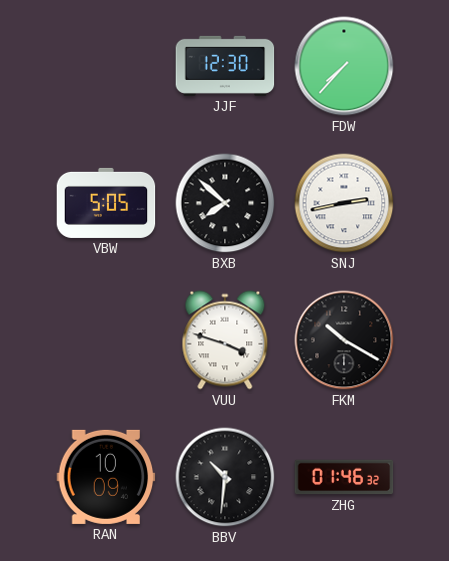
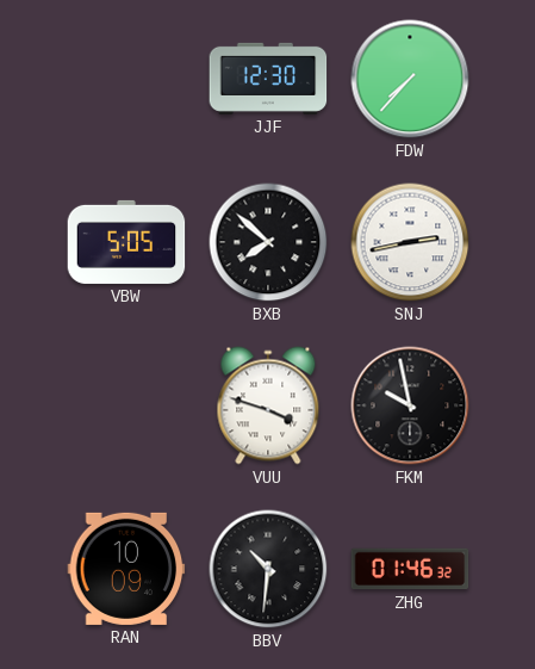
FKM: 10:20 -> 9:58
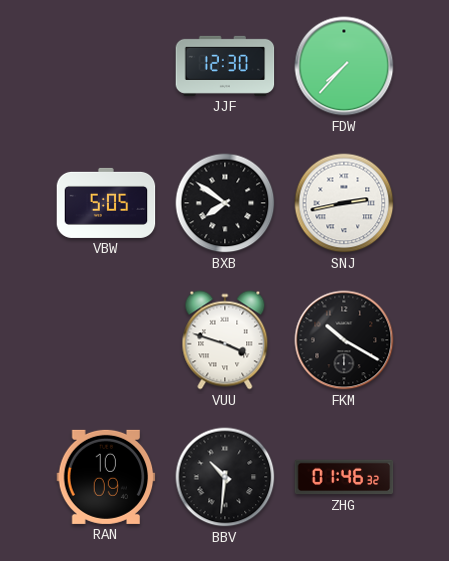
BXB: 7:52 -> 7:51
FKM: 9:58 -> 10:20
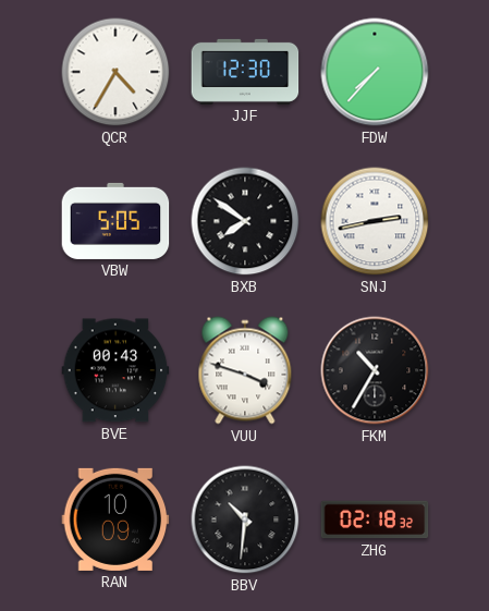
QCR: none -> 4:35
BVE: none -> 00:43
FKM: 10:20 -> 10:35
ZHG: 01:46 -> 02:18
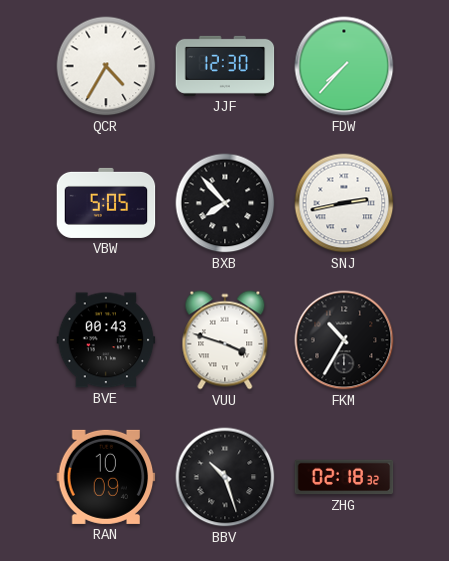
BXB: 7:51 -> 7:53
BBV: 10:31 -> 10:27
